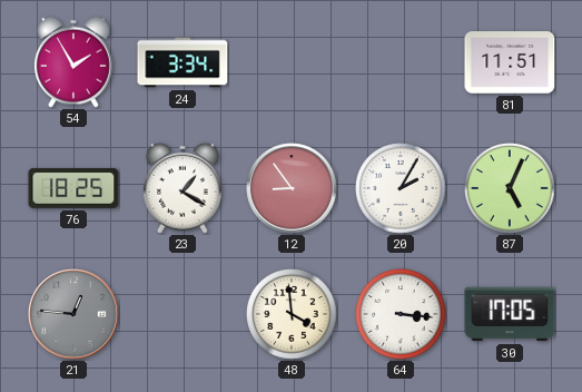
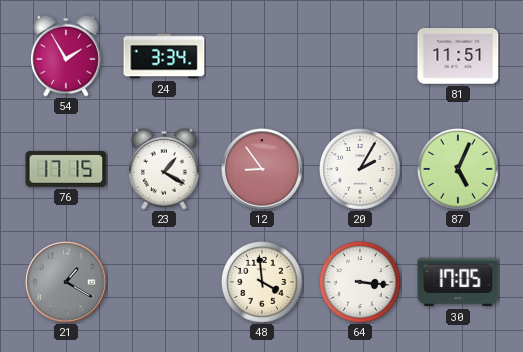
76: 18:25 -> 17:15
21: 12:46 -> 1:20
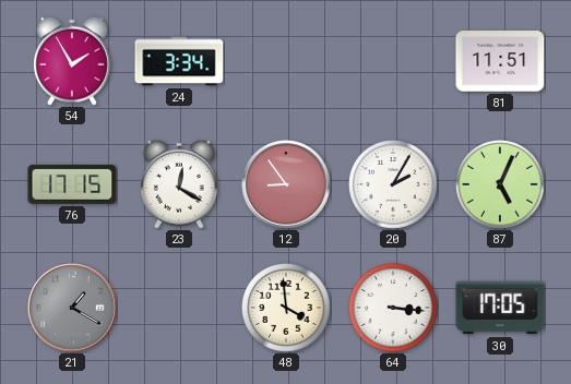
23: 1:20 -> 12:20
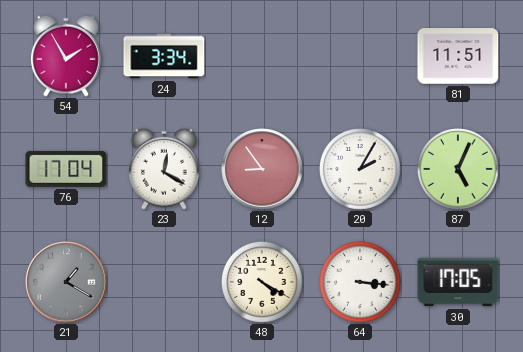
76: 17:15 -> 17:04
48: 3:59 -> 4:20
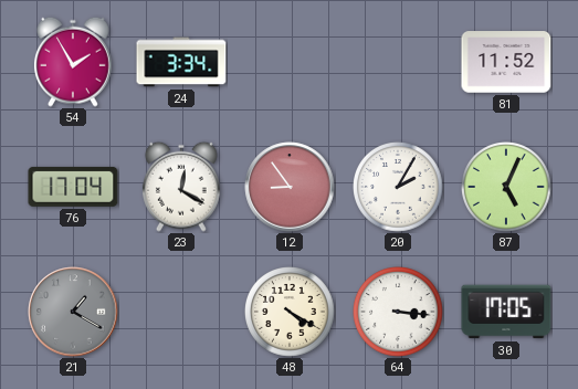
81: 11:51 -> 11:52
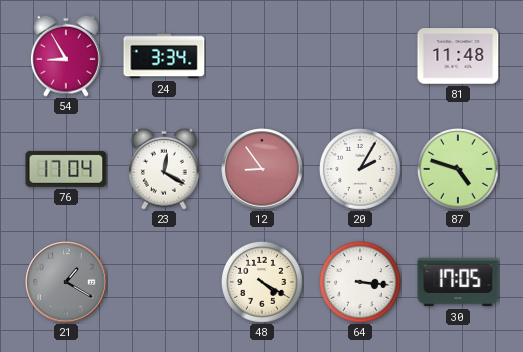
54: 1:55 -> 8:55
81: 11:52 -> 11:48
87: 5:04 -> 4:48
